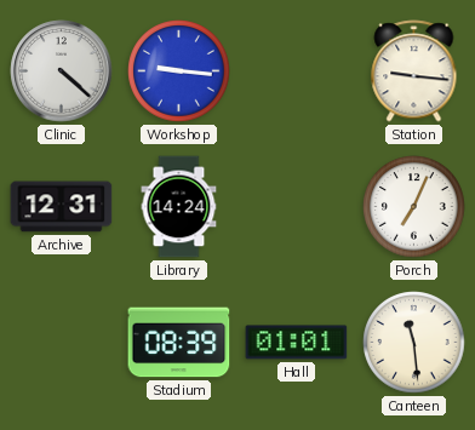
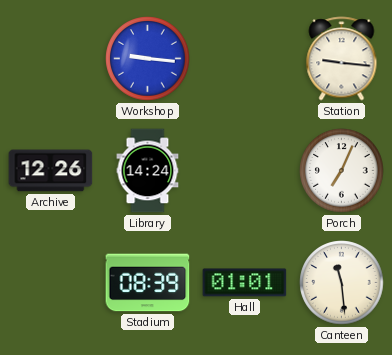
Clinic: 4:22 -> none
Archive: 12:31 -> 12:26
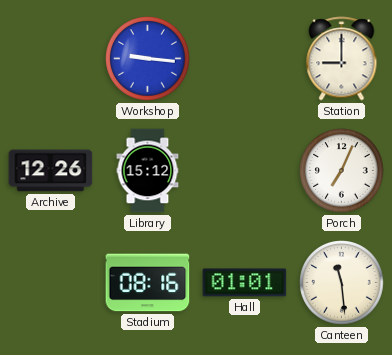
Station: 9:16 -> 9:00
Library: 14:24 -> 15:12
Stadium: 08:39 -> 08:16
